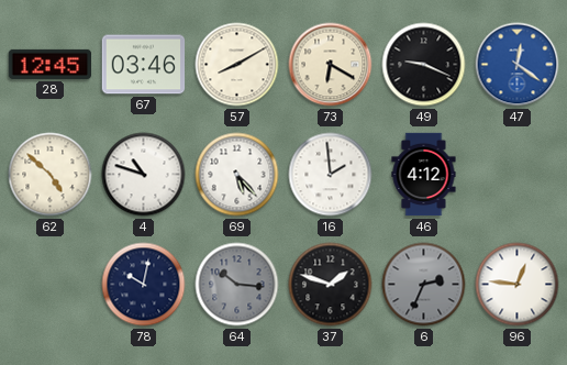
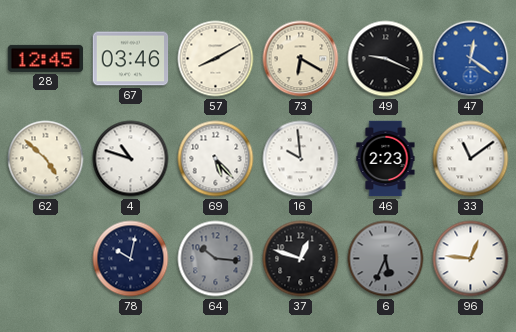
16: 1:59 -> 9:59
46: 4:12 -> 2:23
33: none -> 11:09
37: 1:48 -> 12:48
6: 2:34 -> 5:34
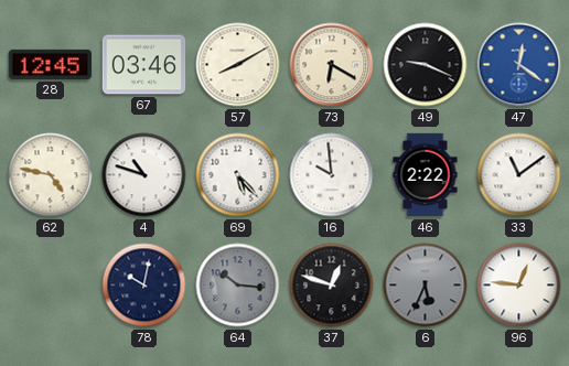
62: 4:52 -> 4:47
46: 2:23 -> 2:22
